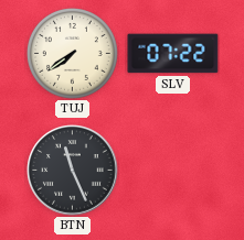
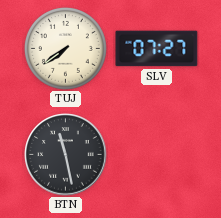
SLV: 07:22 -> 07:27
BTN: 11:26 -> 11:28
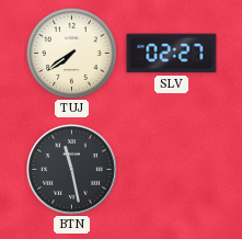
SLV: 07:27 -> 02:27
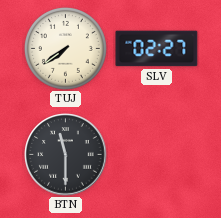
BTN: 11:28 -> 11:30
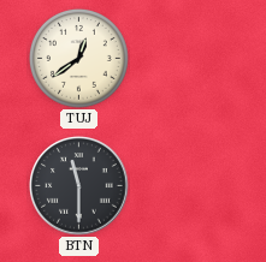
TUJ: 7:39 -> 12:39
SLV: 02:27 -> none
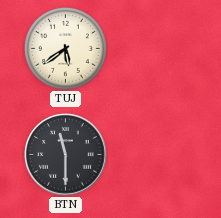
TUJ: 12:39 -> 5:39
